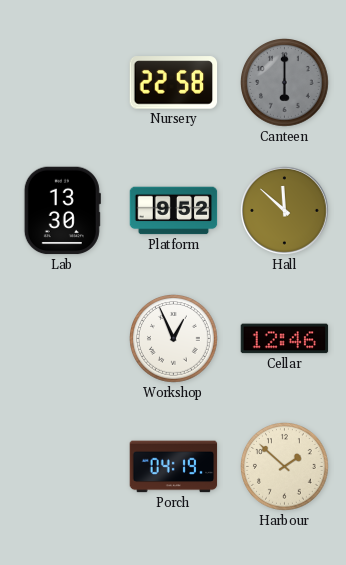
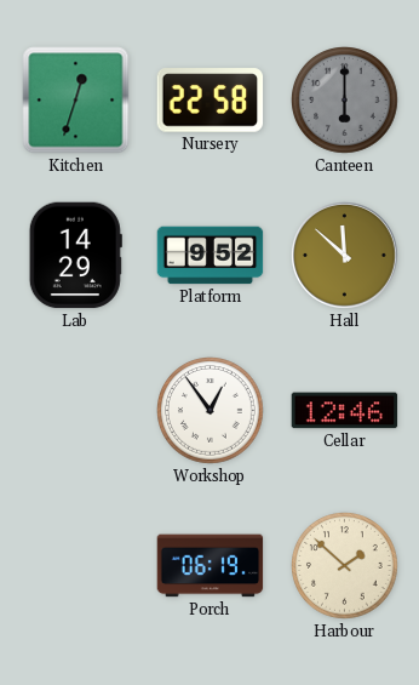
Kitchen: none -> 12:33
Lab: 13:30 -> 14:29
Workshop: 12:56 -> 12:54
Porch: 04:19 -> 06:19
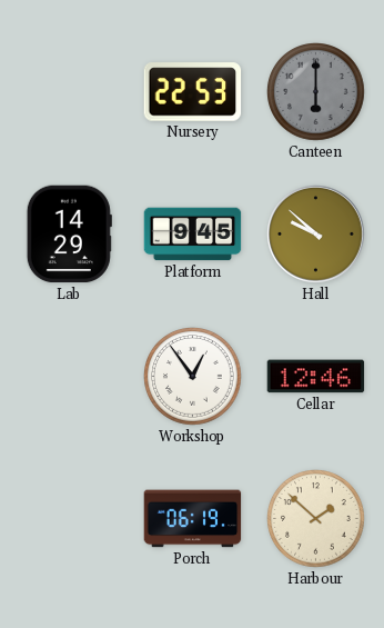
Kitchen: 12:33 -> none
Nursery: 22:58 -> 22:53
Platform: 9:52 -> 9:45
Hall: 11:52 -> 9:52
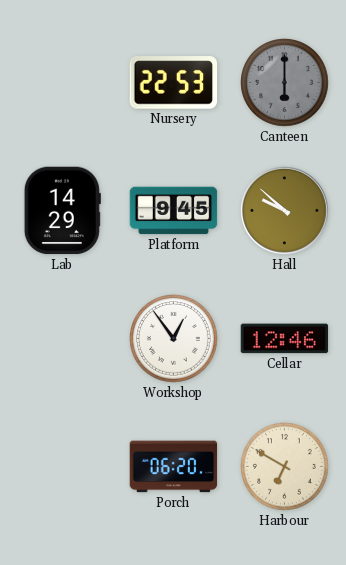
Porch: 06:19 -> 06:20
Harbour: 1:52 -> 6:50
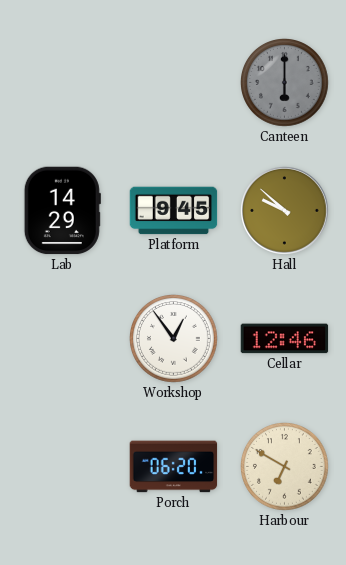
Nursery: 22:53 -> none
